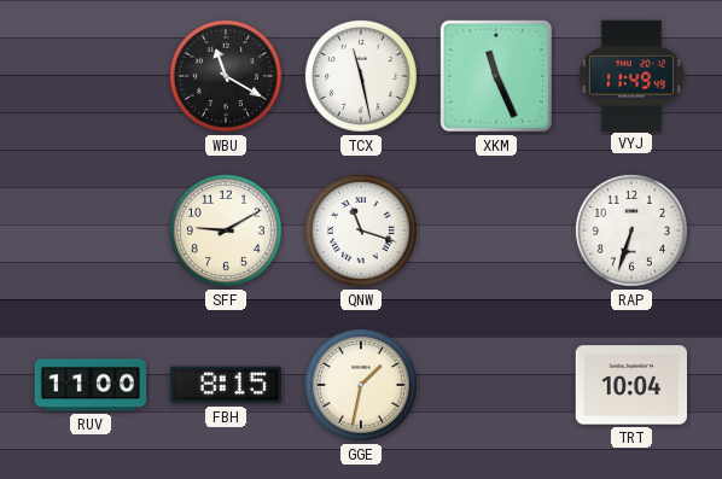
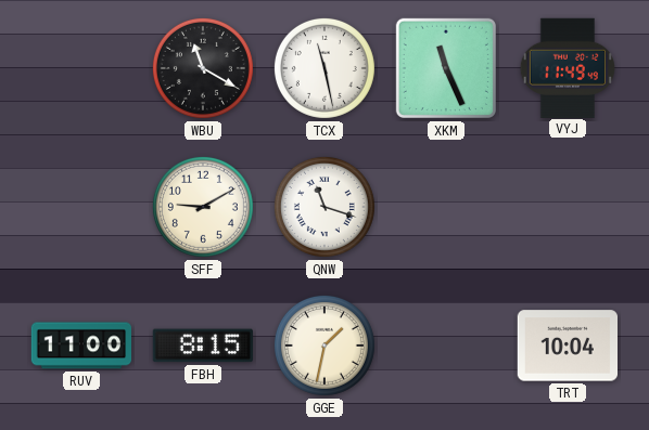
RAP: 6:33 -> none
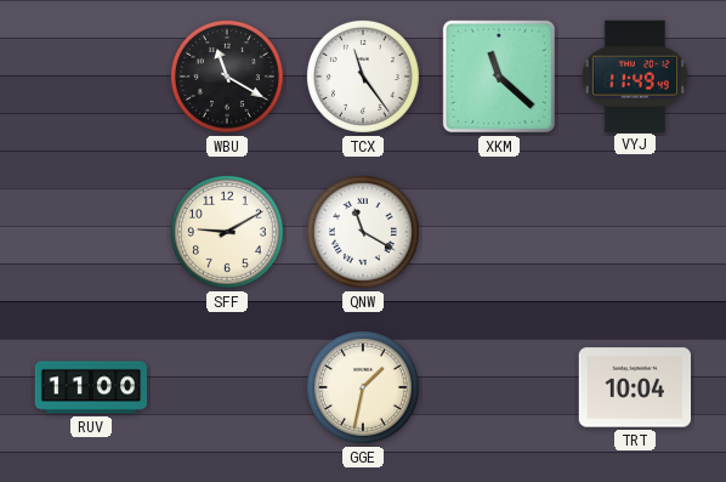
TCX: 11:28 -> 11:24
XKM: 11:26 -> 11:22
QNW: 11:18 -> 11:20
FBH: 8:15 -> none
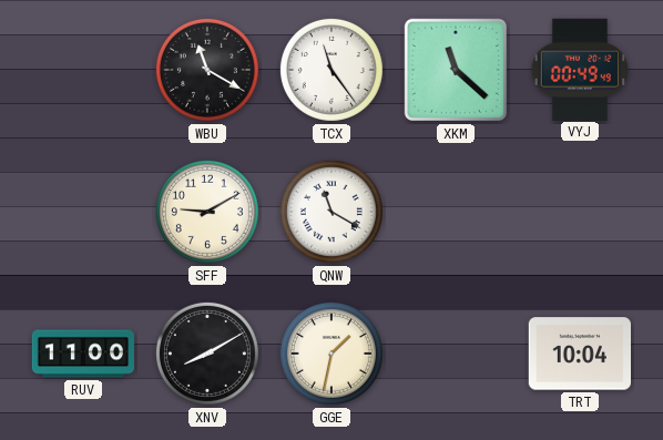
VYJ: 11:49 -> 00:49
XNV: none -> 8:10
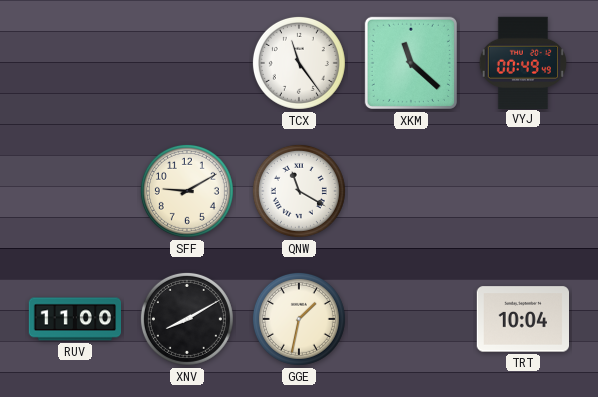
WBU: 11:20 -> none
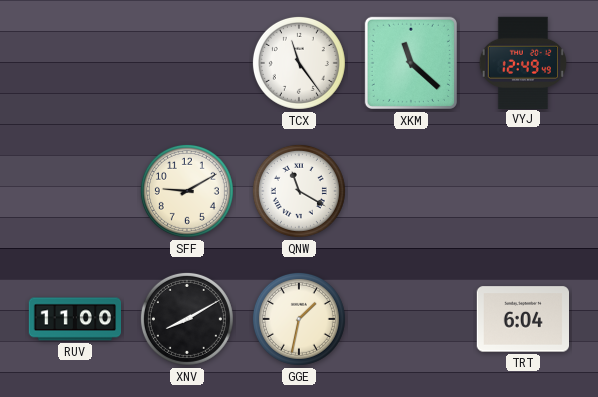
VYJ: 00:49 -> 12:49
TRT: 10:04 -> 6:04
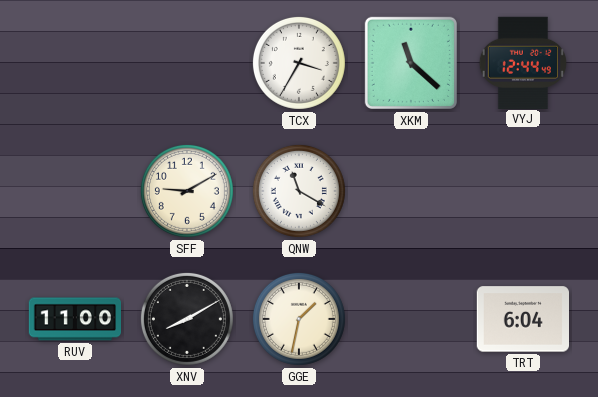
TCX: 11:24 -> 3:35
VYJ: 12:49 -> 12:44
